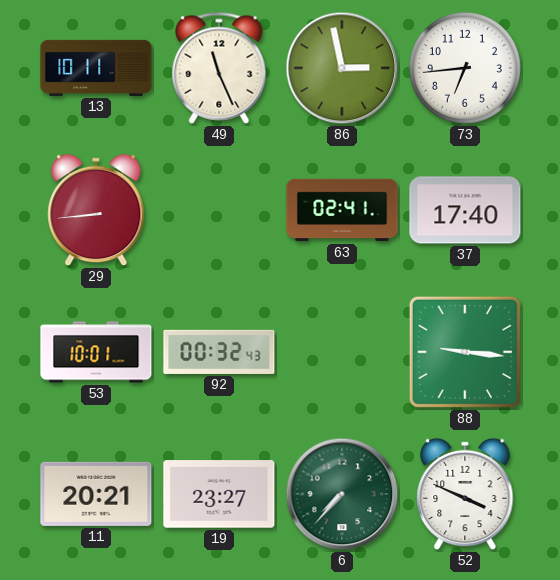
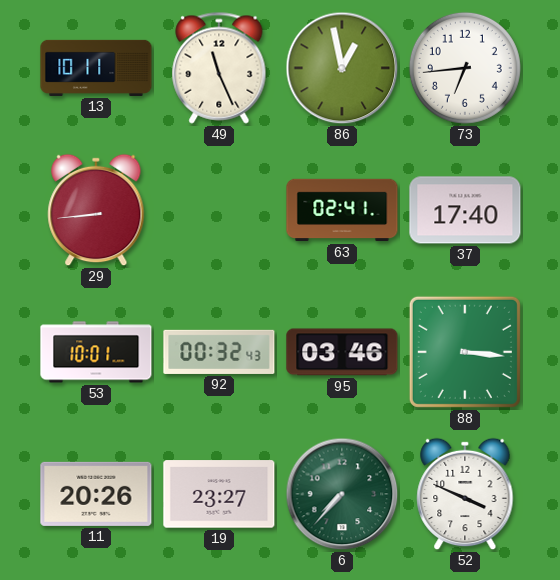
86: 2:58 -> 12:58
95: none -> 03:46
88: 9:16 -> 3:16
11: 20:21 -> 20:26
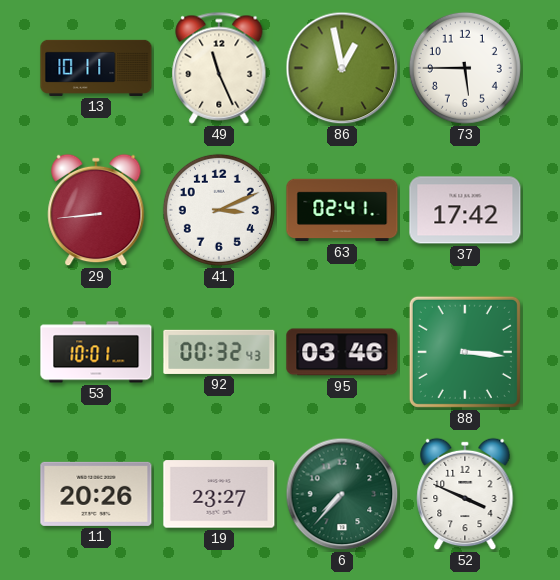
73: 6:44 -> 5:45
41: none -> 3:11
37: 17:40 -> 17:42
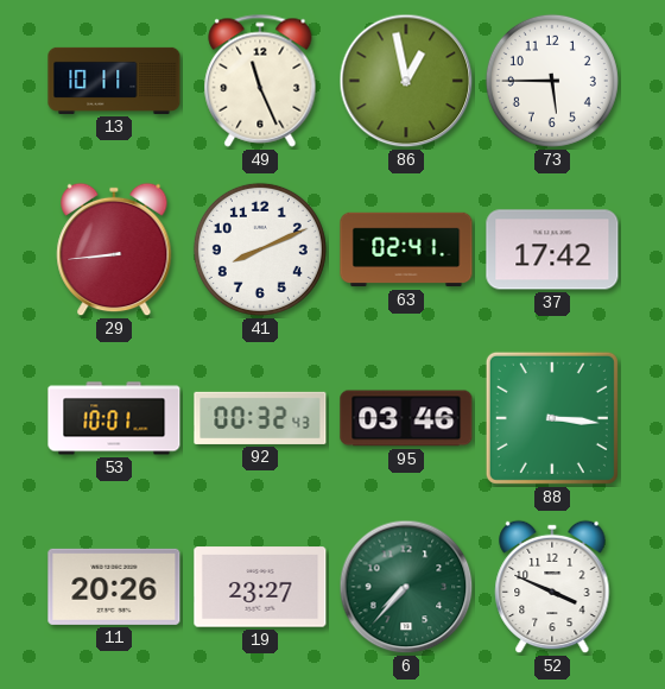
41: 3:11 -> 8:11
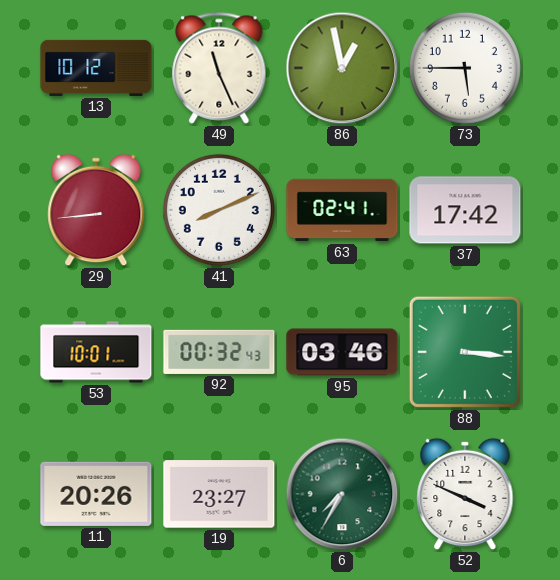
13: 10:11 -> 10:12
6: 7:37 -> 7:35
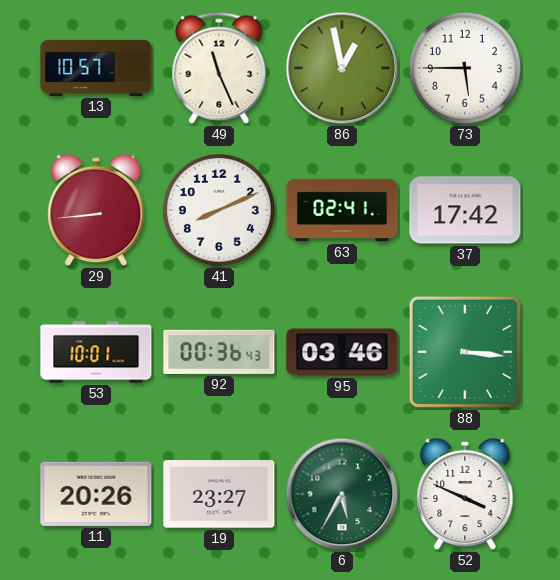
13: 10:12 -> 10:57
92: 00:32 -> 00:36
6: 7:35 -> 5:35
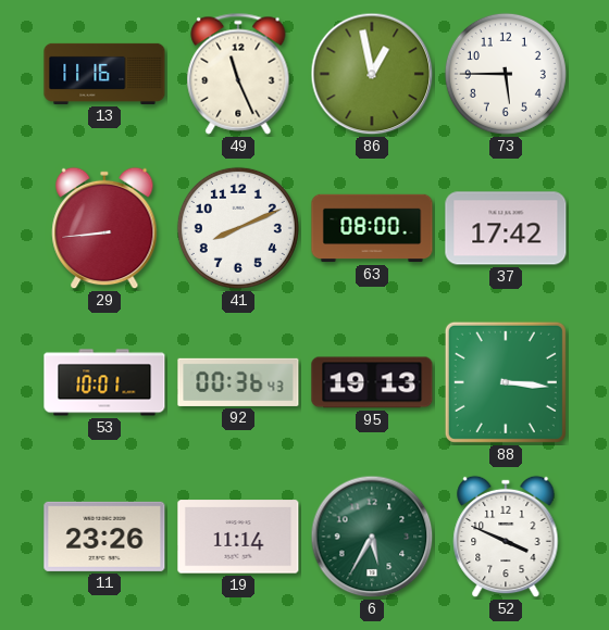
13: 10:57 -> 11:16
63: 02:41 -> 08:00
95: 03:46 -> 19:13
11: 20:26 -> 23:26
19: 23:27 -> 11:14
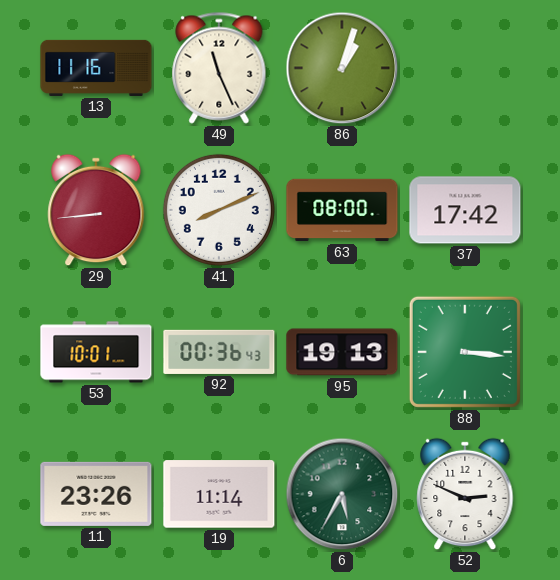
86: 12:58 -> 1:03
73: 5:45 -> none
52: 3:49 -> 2:49
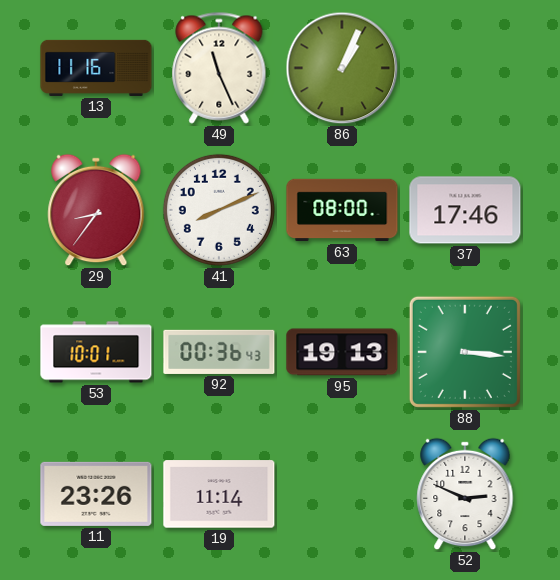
86: 1:03 -> 1:04
29: 8:44 -> 8:36
37: 17:42 -> 17:46
6: 5:35 -> none
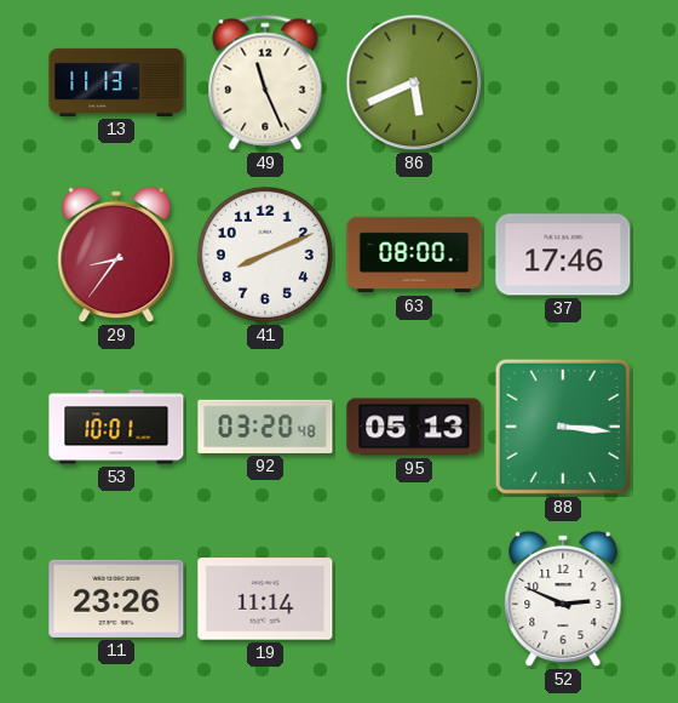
13: 11:16 -> 11:13
86: 1:04 -> 5:41
92: 00:36 -> 03:20
95: 19:13 -> 05:13
